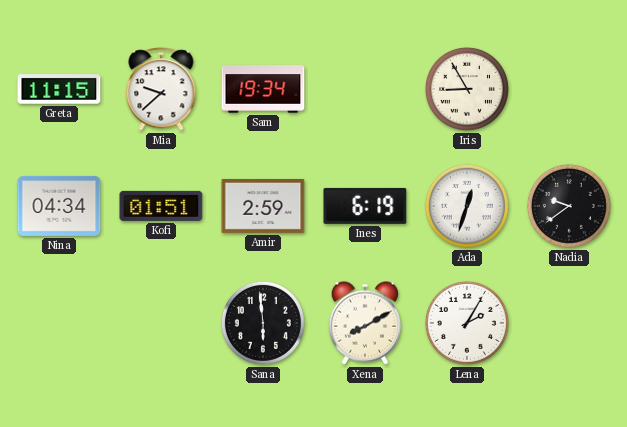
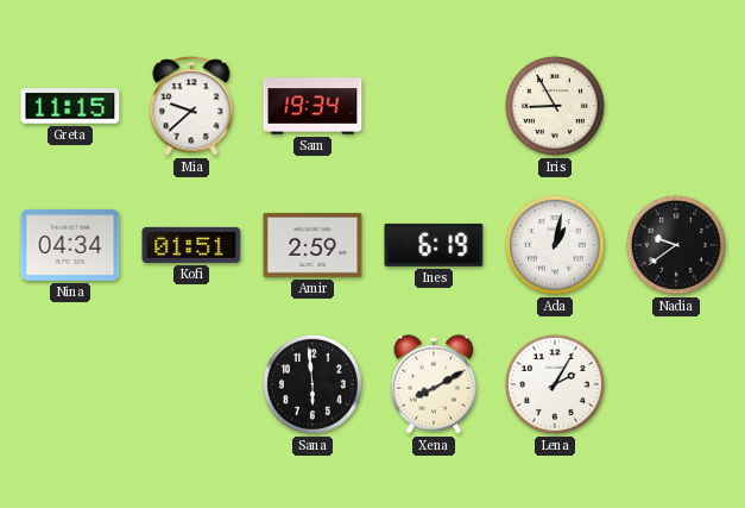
Ada: 12:33 -> 1:02
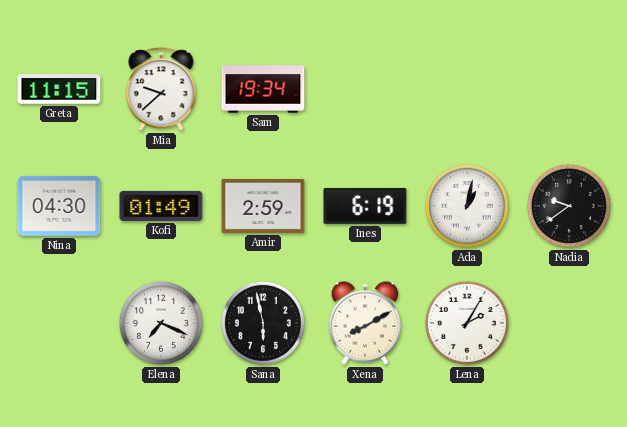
Iris: 8:55 -> none
Nina: 04:34 -> 04:30
Kofi: 01:51 -> 01:49
Elena: none -> 7:19
Sana: 5:59 -> 5:58
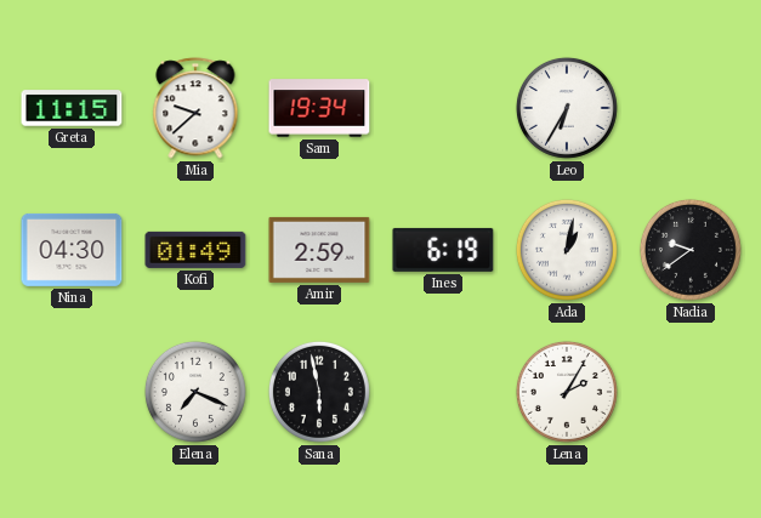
Leo: none -> 6:35
Xena: 8:10 -> none
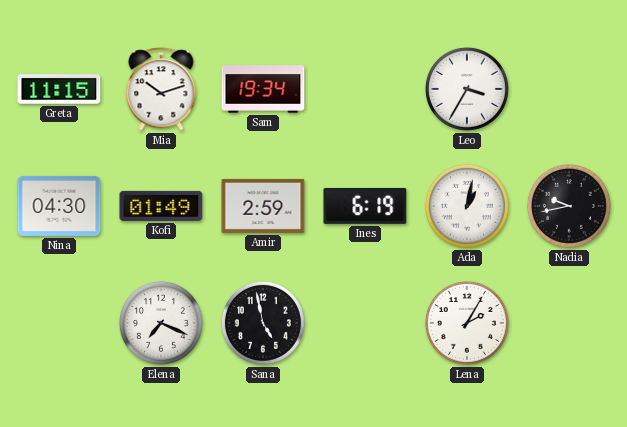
Mia: 9:38 -> 10:12
Leo: 6:35 -> 3:35
Nadia: 9:39 -> 9:43
Sana: 5:58 -> 4:58
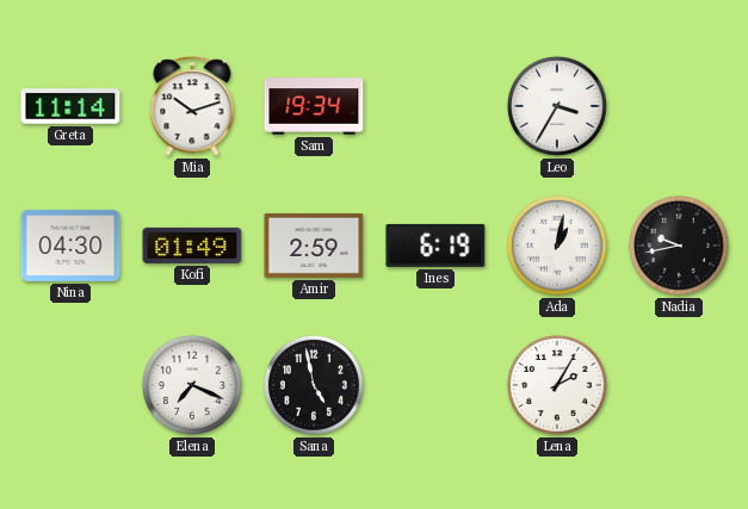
Greta: 11:15 -> 11:14
